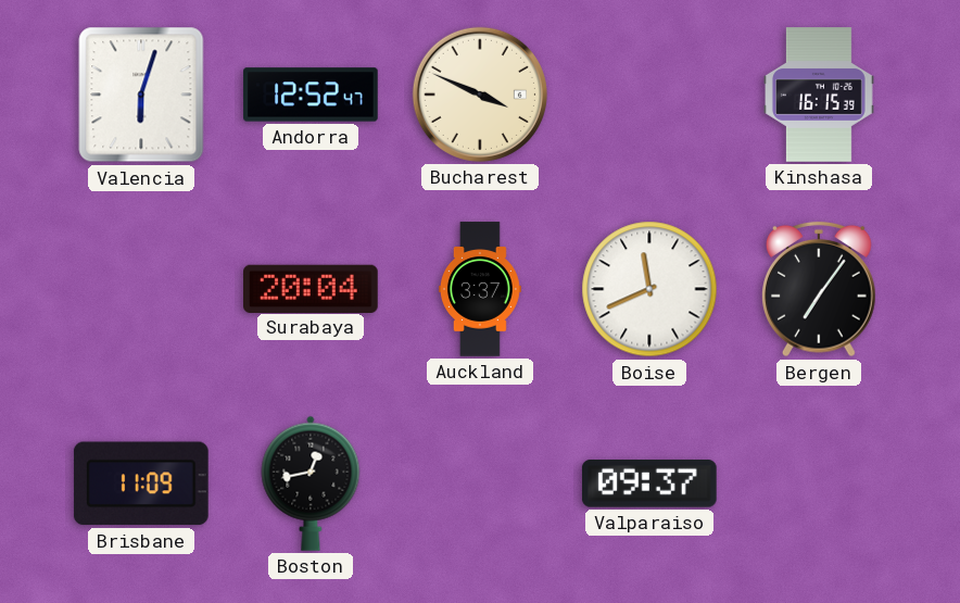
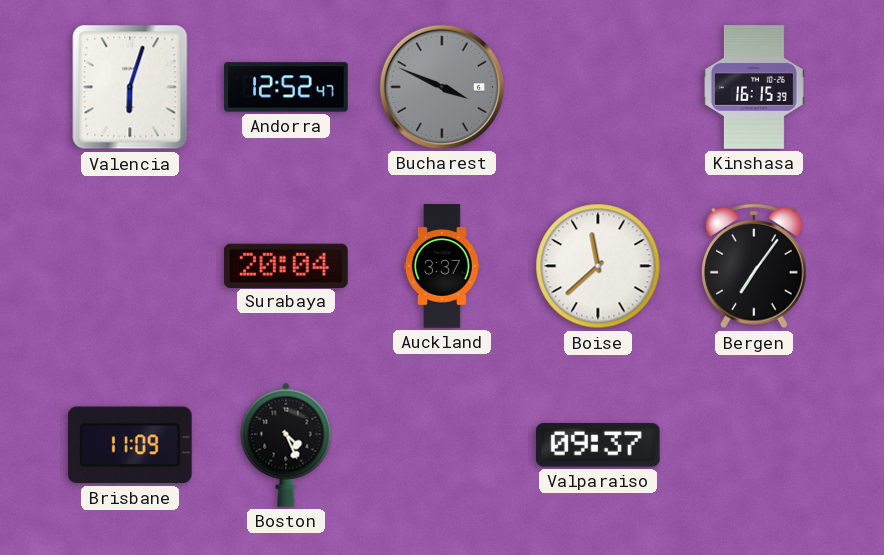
Bucharest dial: cream -> grey
Boise: 11:41 -> 11:38
Boston: 12:43 -> 4:26
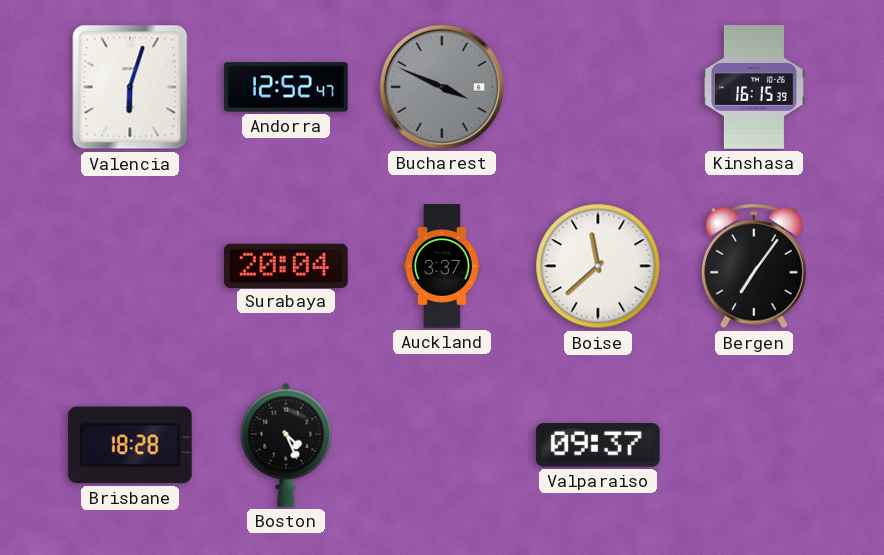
Brisbane: 11:09 -> 18:28
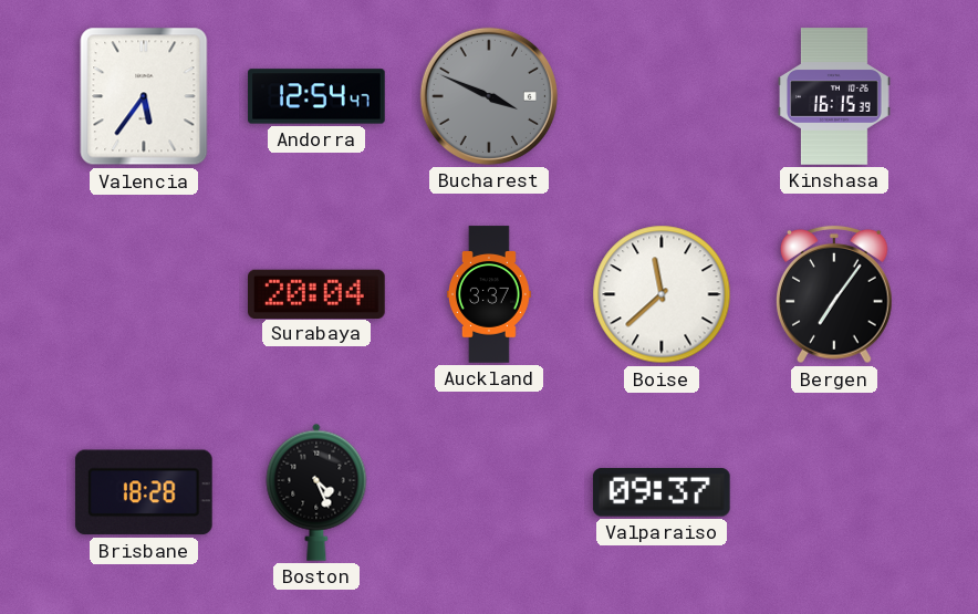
Valencia: 6:03 -> 5:36
Andorra: 12:52 -> 12:54
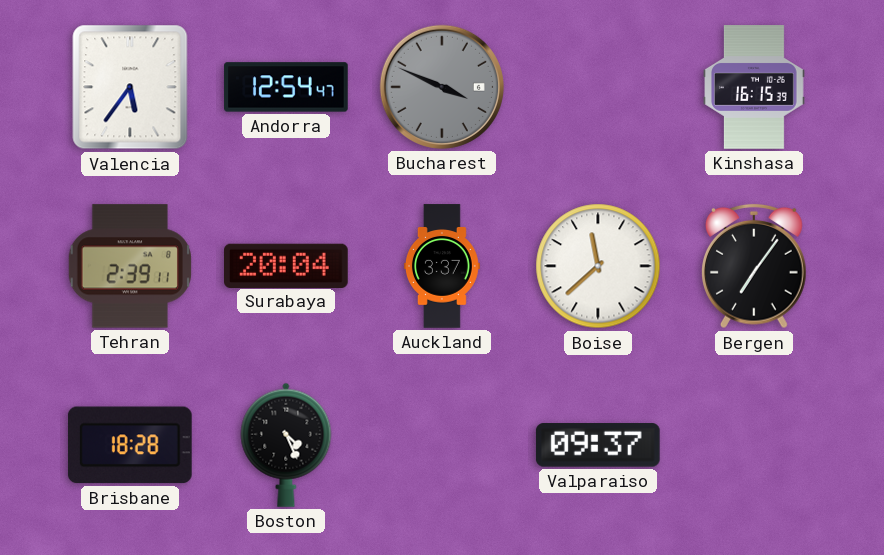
Tehran: none -> 2:39
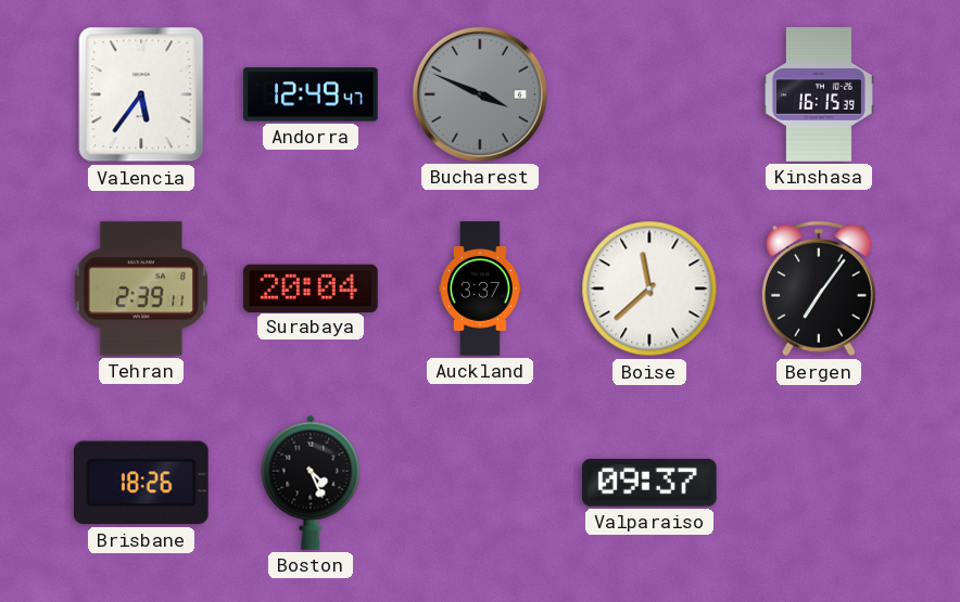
Andorra: 12:54 -> 12:49
Brisbane: 18:28 -> 18:26
